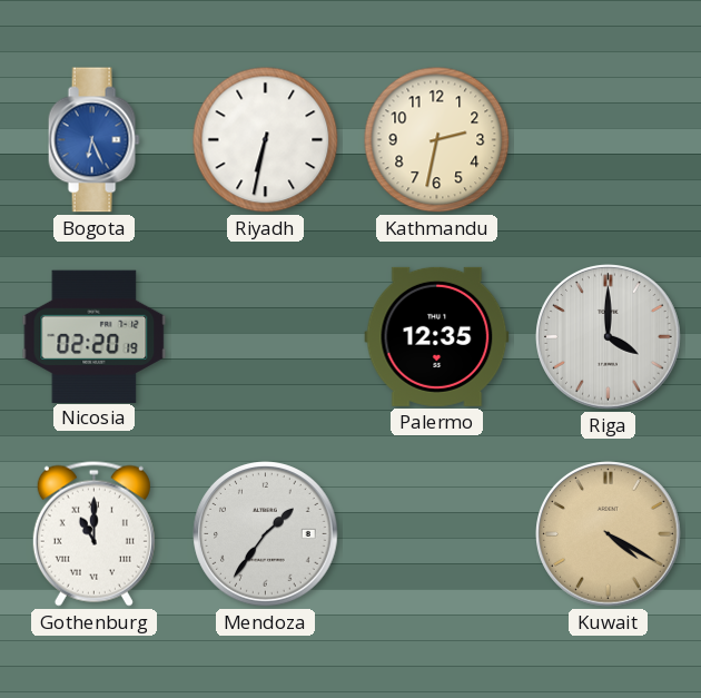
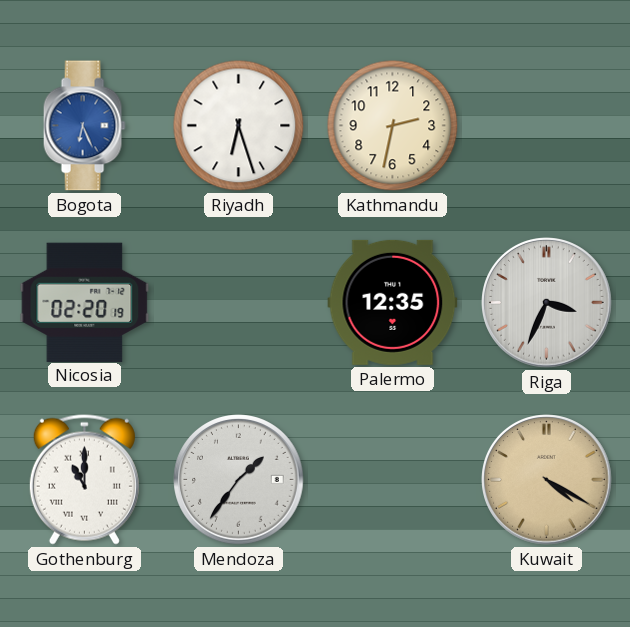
Riyadh: 6:32 -> 6:27
Riga: 4:00 -> 3:34
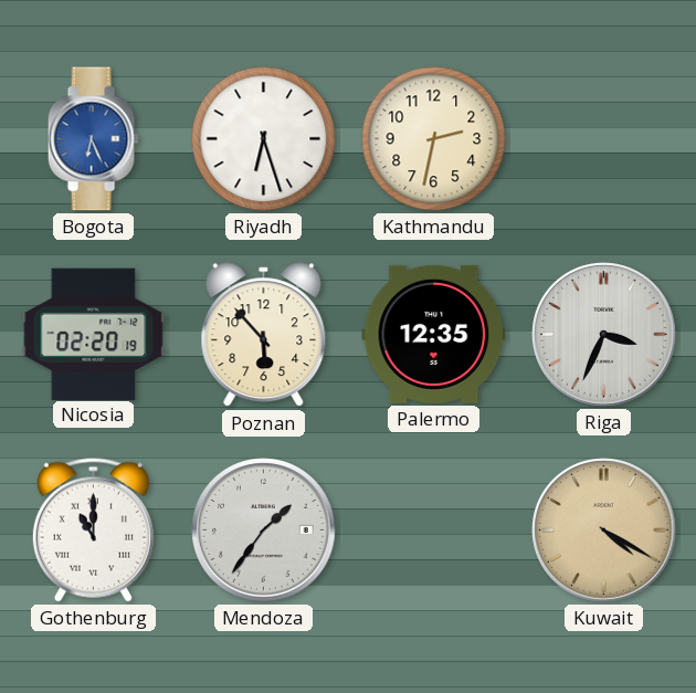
Poznan: none -> 5:53
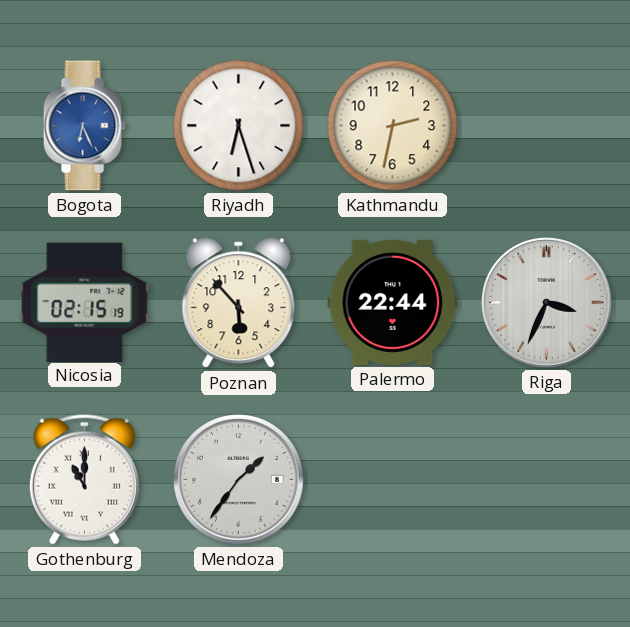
Nicosia: 02:20 -> 02:15
Palermo: 12:35 -> 22:44
Kuwait: 4:20 -> none
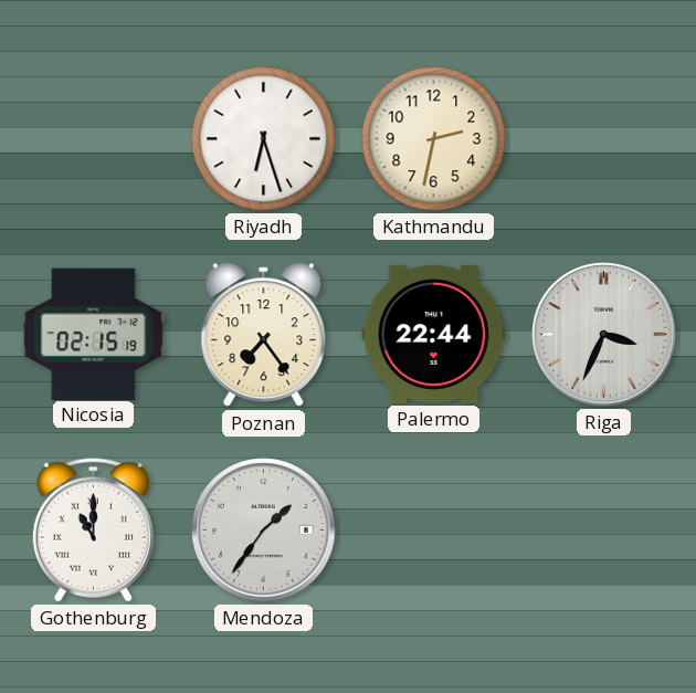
Bogota: 6:26 -> none
Poznan: 5:53 -> 7:24
